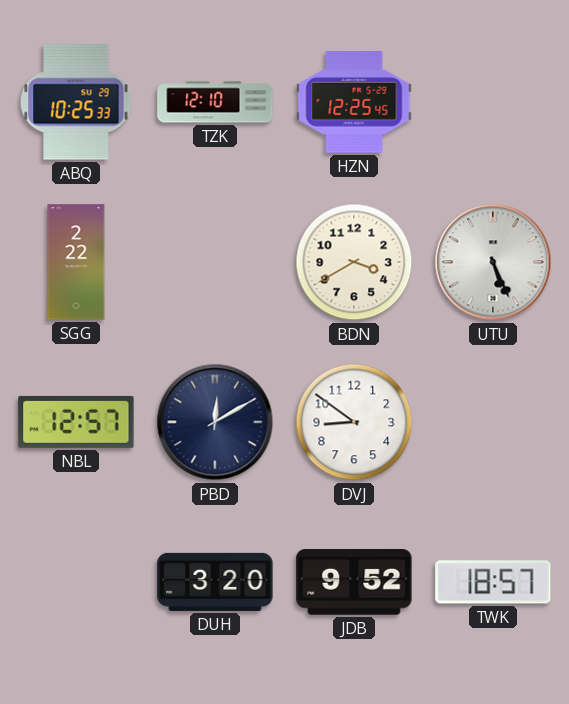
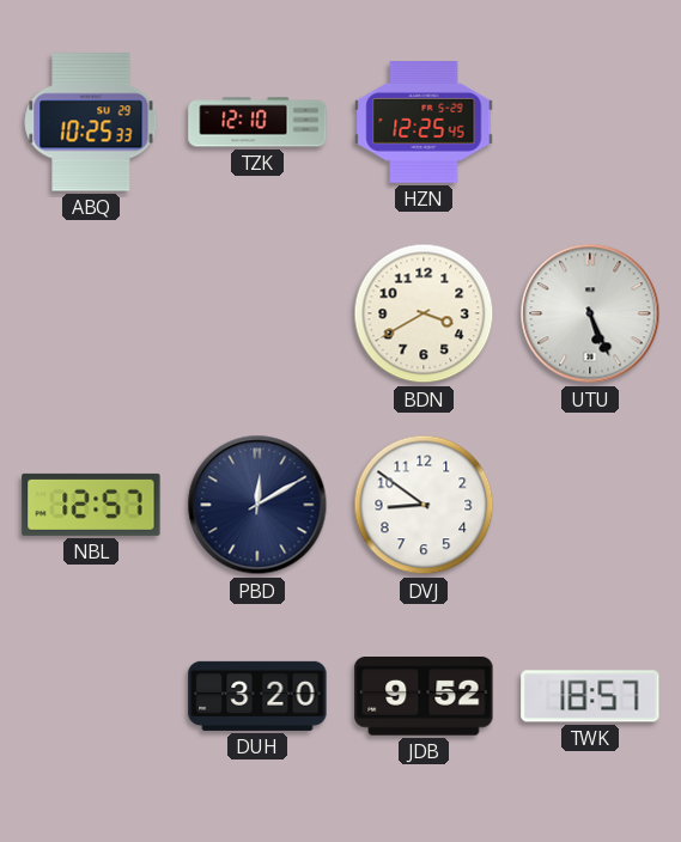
SGG: 2:22 -> none
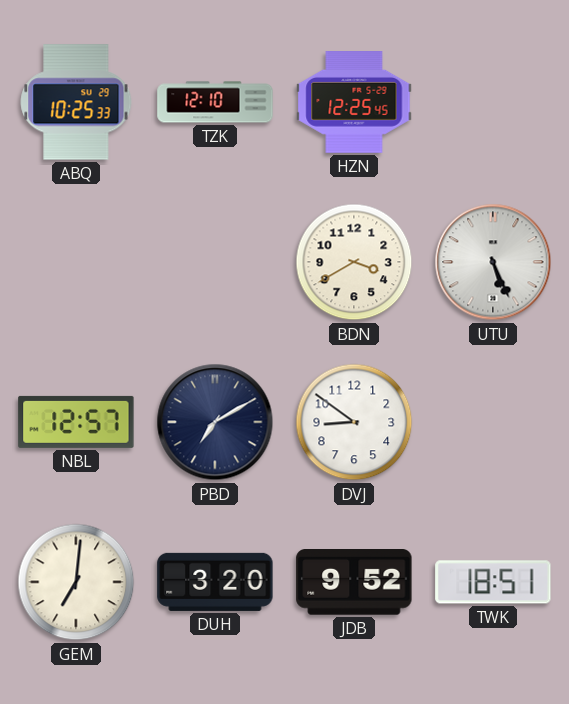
PBD: 12:10 -> 7:10
GEM: none -> 7:01
TWK: 18:57 -> 18:51
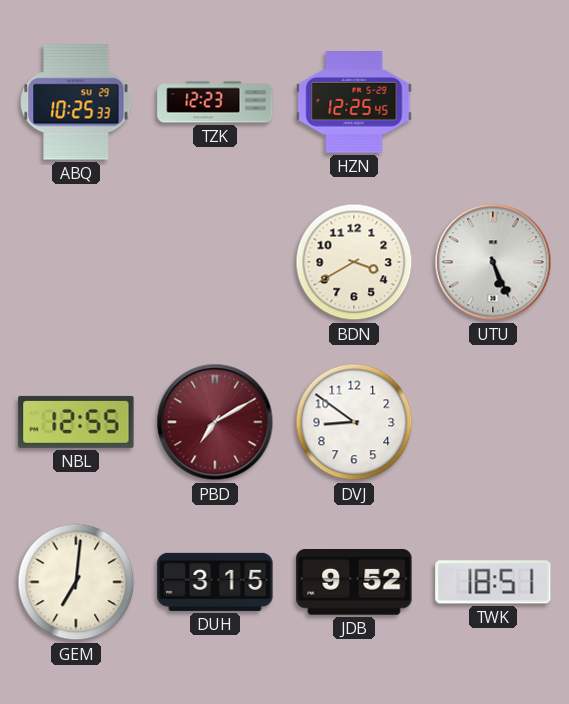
TZK: 12:10 -> 12:23
NBL: 12:57 -> 12:55
PBD dial: navy -> burgundy
DUH: 3:20 -> 3:15
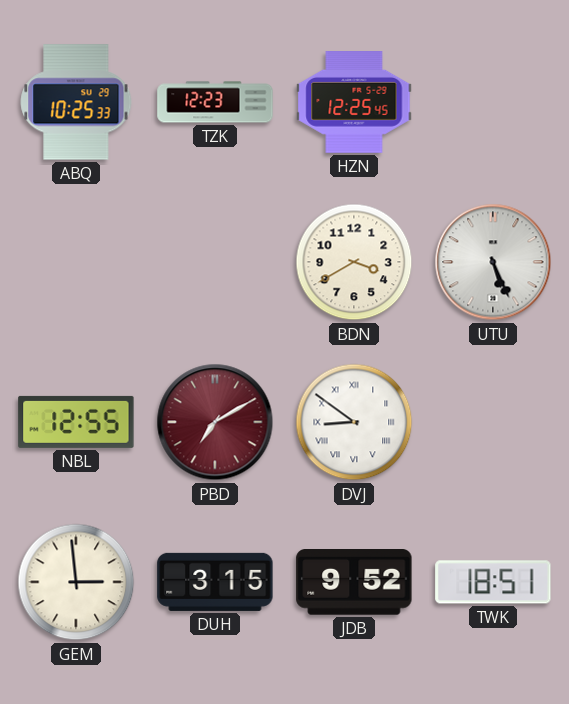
DVJ numerals: Arabic -> Roman
GEM: 7:01 -> 2:59
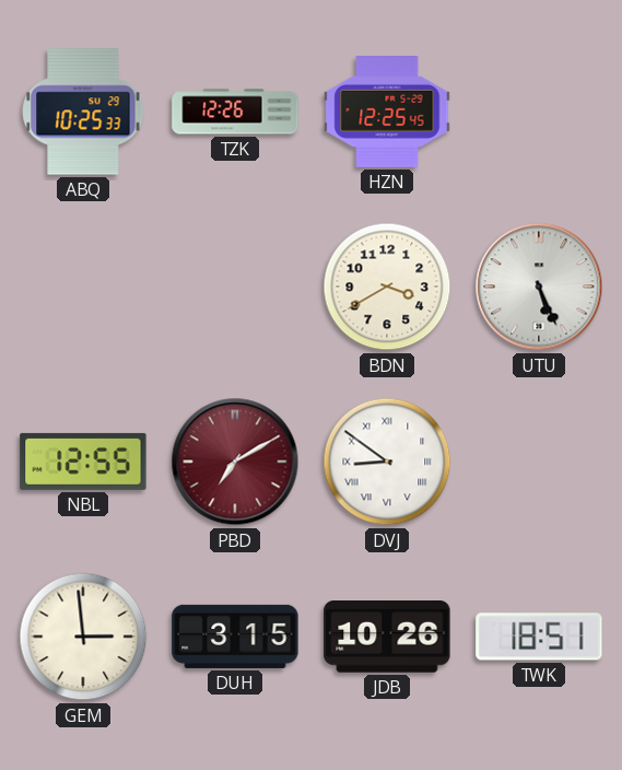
TZK: 12:23 -> 12:26
JDB: 9:52 -> 10:26
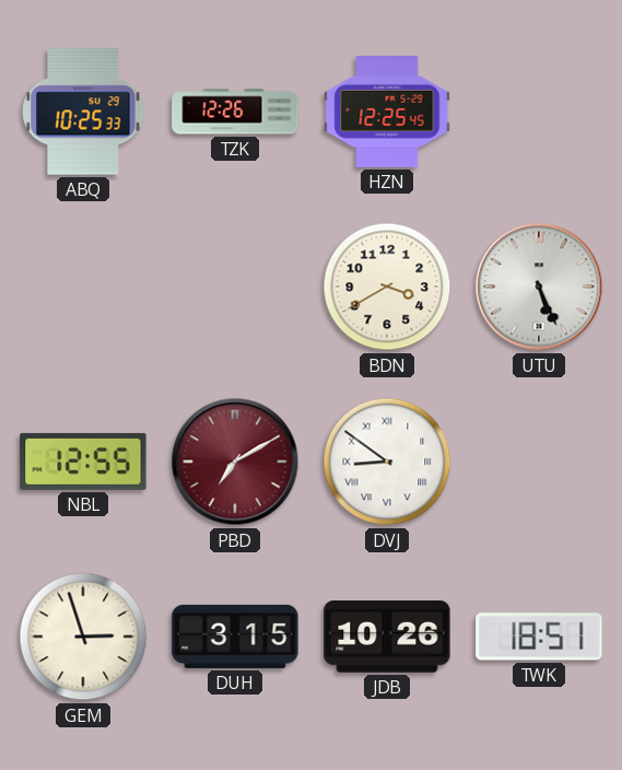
GEM: 2:59 -> 2:57
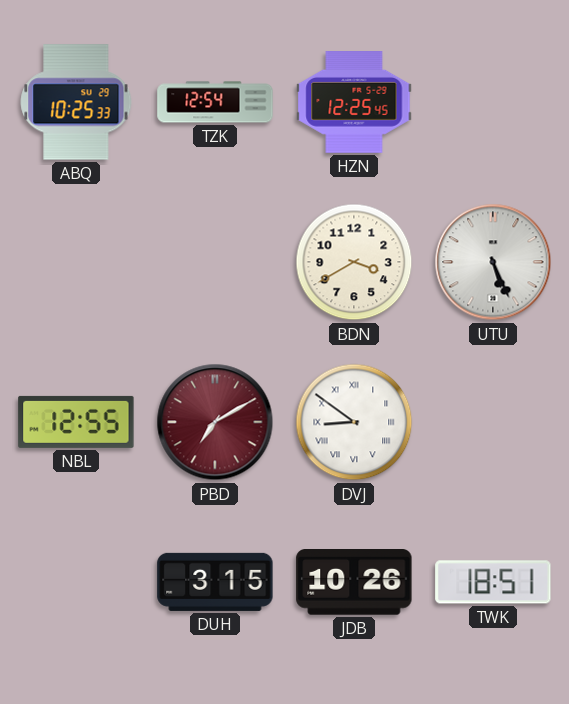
TZK: 12:26 -> 12:54
GEM: 2:57 -> none
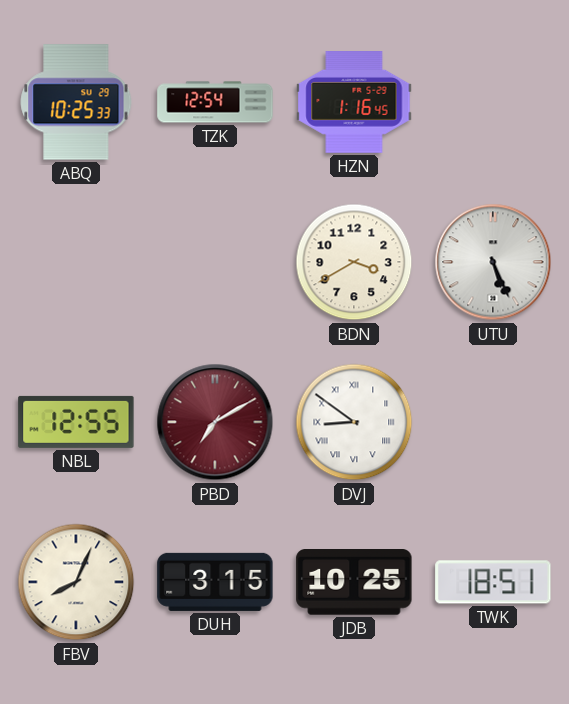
HZN: 12:25 -> 1:16
FBV: none -> 8:04
JDB: 10:26 -> 10:25
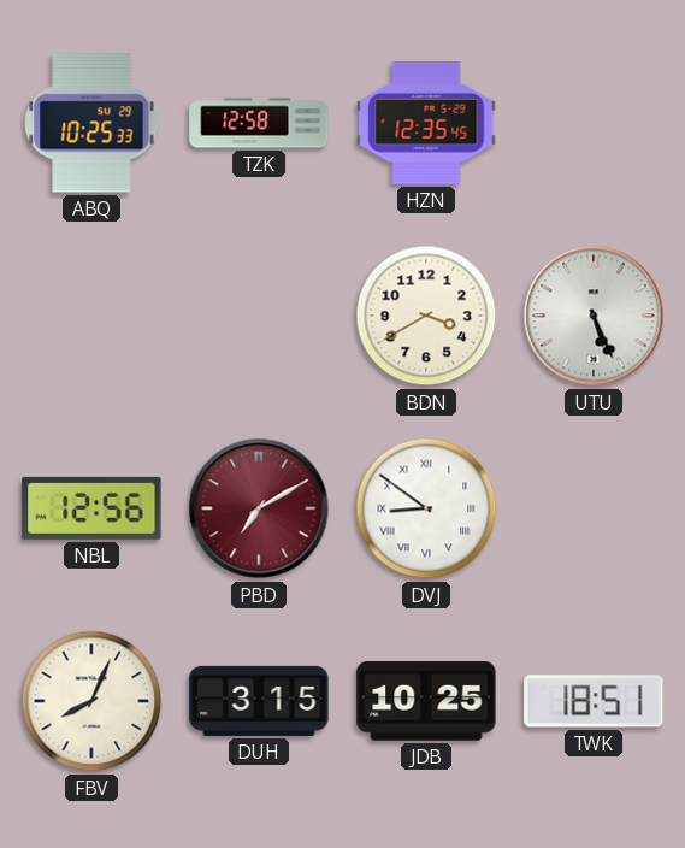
TZK: 12:54 -> 12:58
HZN: 1:16 -> 12:35
NBL: 12:55 -> 12:56
